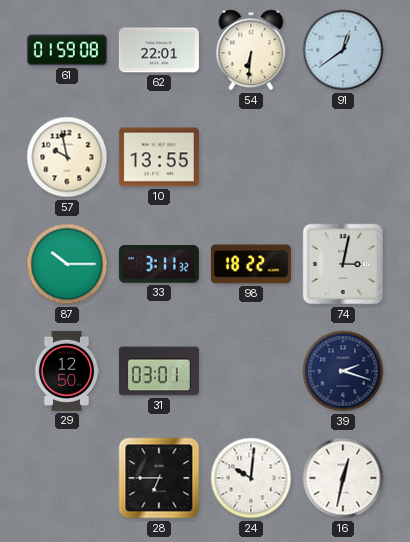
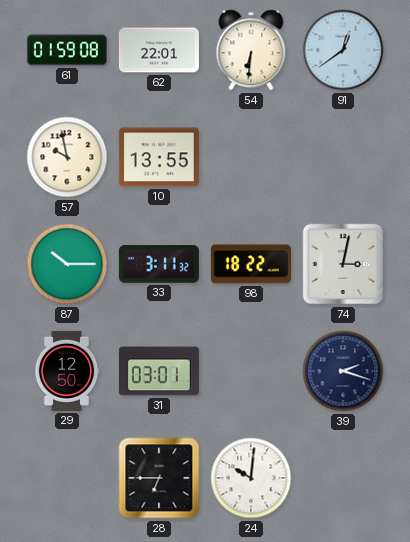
16: 12:32 -> none
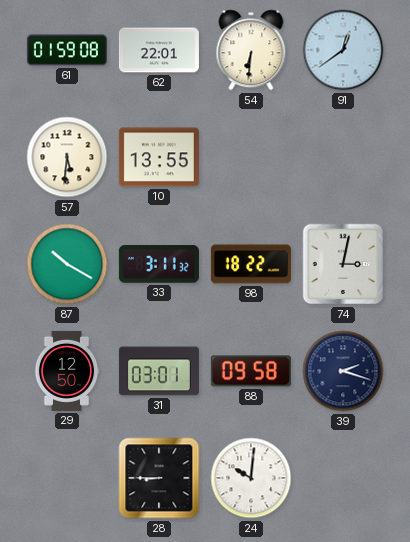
57: 9:58 -> 5:31
87: 10:15 -> 10:20
88: none -> 09:58
28: 6:45 -> 8:45
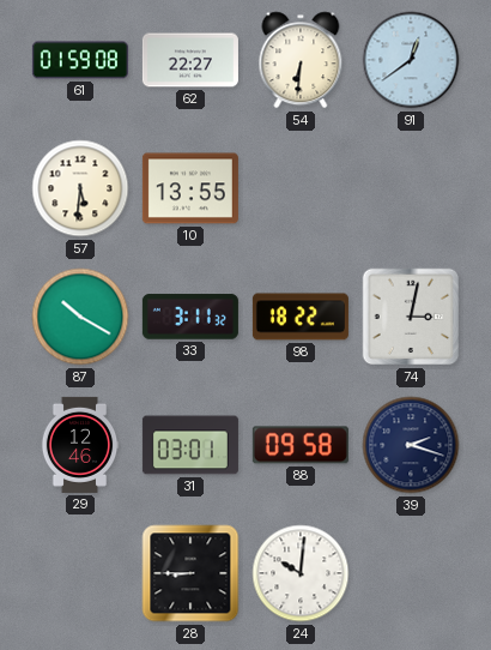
62: 22:01 -> 22:27
29: 12:50 -> 12:46
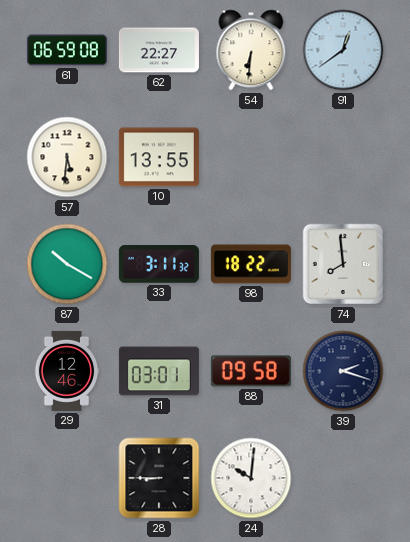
61: 01:59 -> 06:59
74: 3:02 -> 7:59
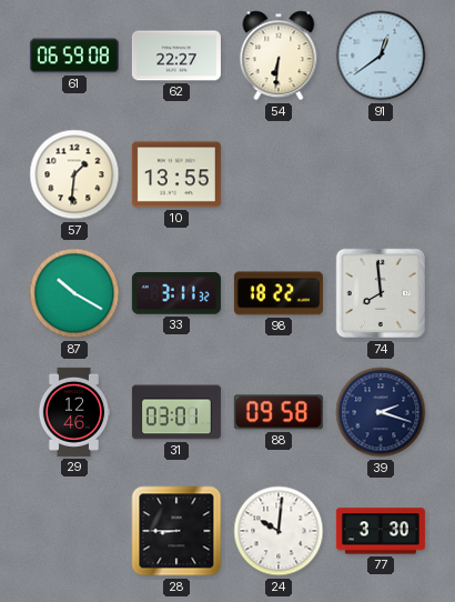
57: 5:31 -> 1:31
77: none -> 3:30
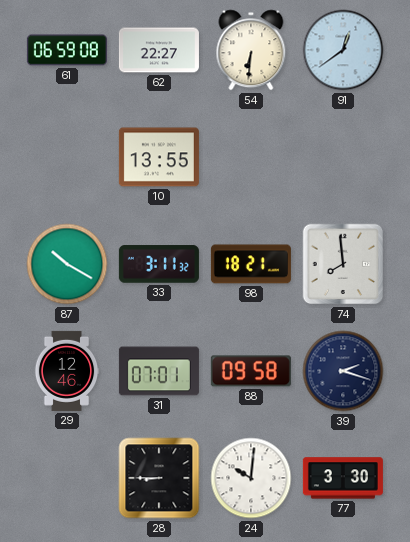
57: 1:31 -> none
98: 18:22 -> 18:21
31: 03:01 -> 07:01
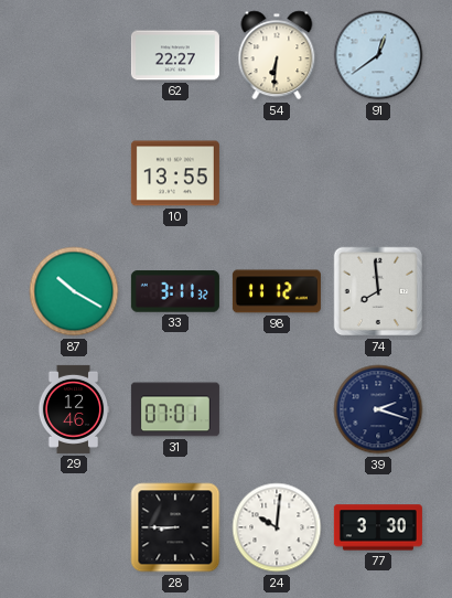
61: 06:59 -> none
98: 18:21 -> 11:12
88: 09:58 -> none
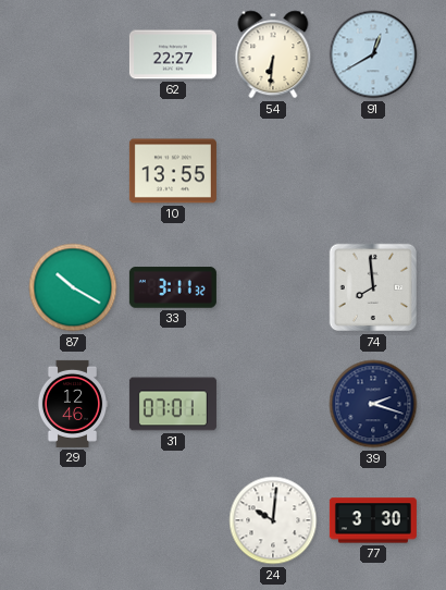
91: 12:39 -> 12:40
98: 11:12 -> none
28: 8:45 -> none
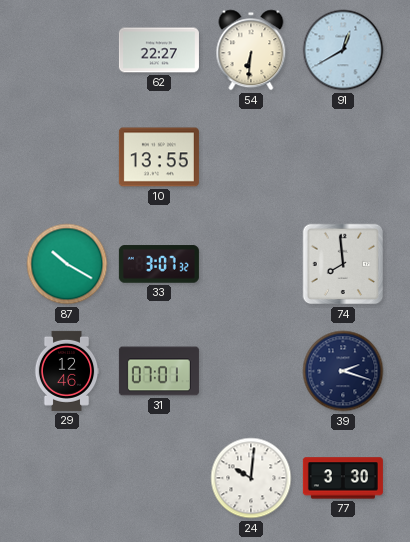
33: 3:11 -> 3:07
